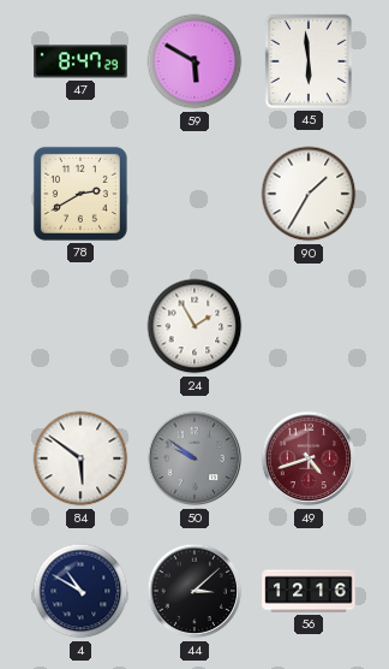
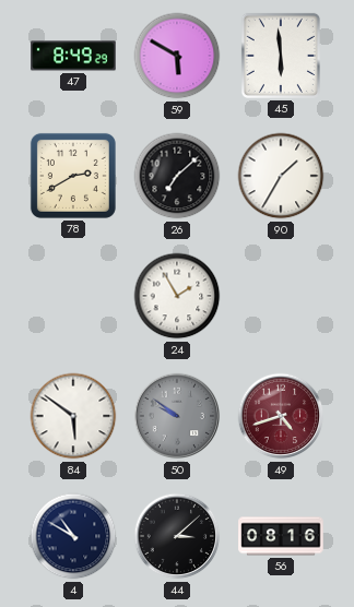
47: 8:47 -> 8:49
26: none -> 7:08
56: 12:16 -> 08:16
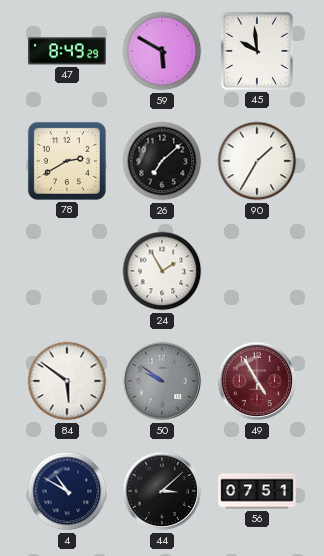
45: 5:59 -> 9:59
49: 4:42 -> 4:55
56: 08:16 -> 07:51
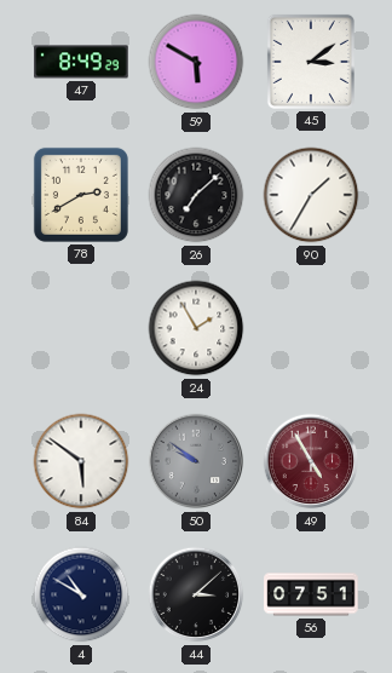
45: 9:59 -> 3:09
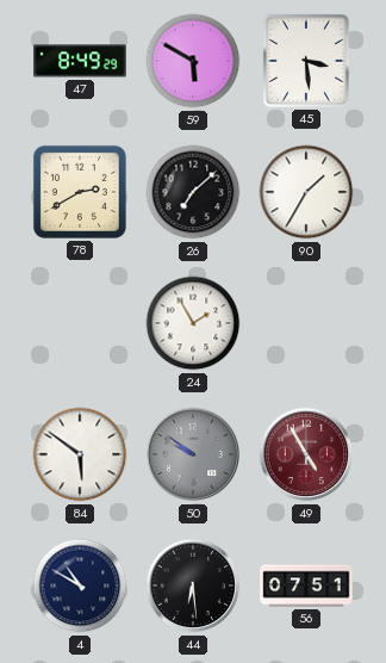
45: 3:09 -> 3:29
44: 3:08 -> 6:29
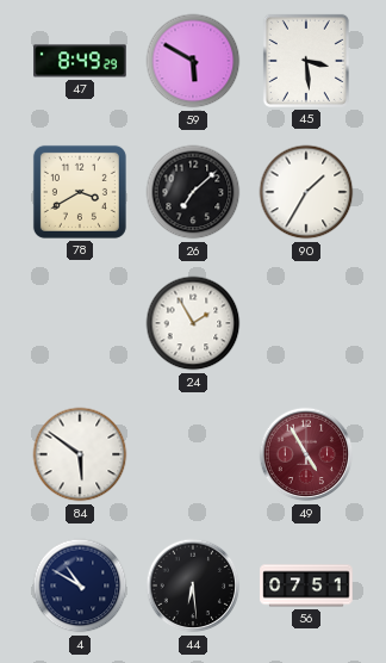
78: 2:40 -> 3:40
50: 9:51 -> none
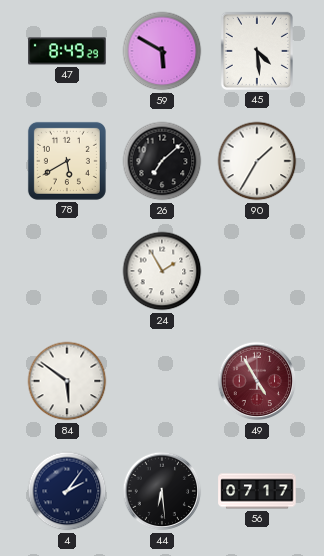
45: 3:29 -> 4:29
78: 3:40 -> 5:40
4: 10:50 -> 2:06
56: 07:51 -> 07:17
